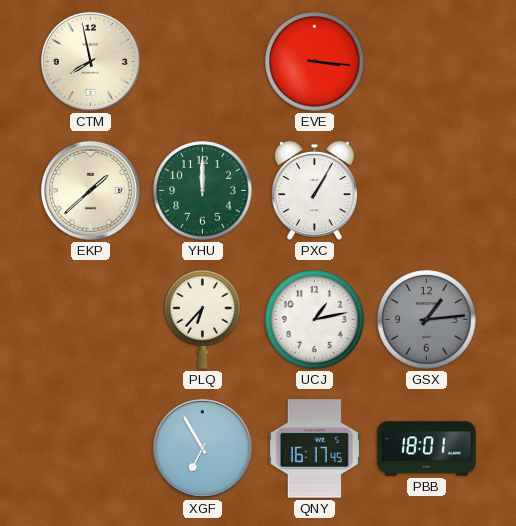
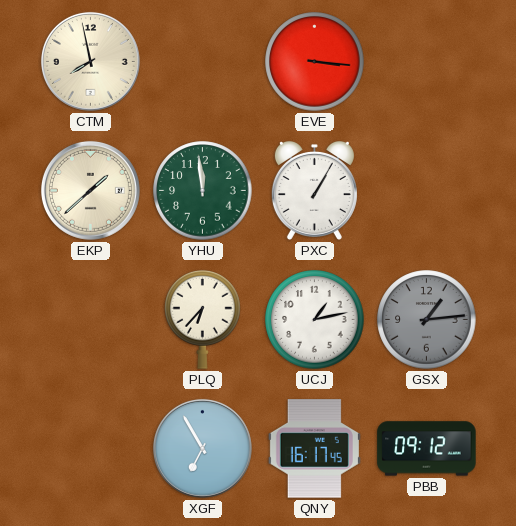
YHU: 12:00 -> 11:59
PBB: 18:01 -> 09:12
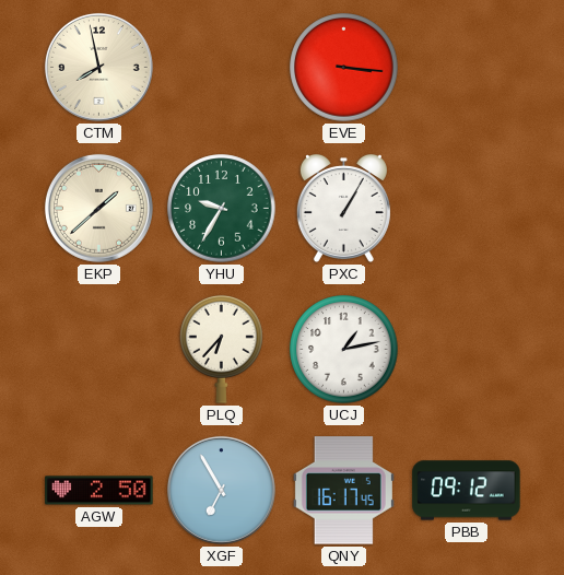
YHU: 11:59 -> 9:35
GSX: 1:14 -> none
AGW: none -> 2:50
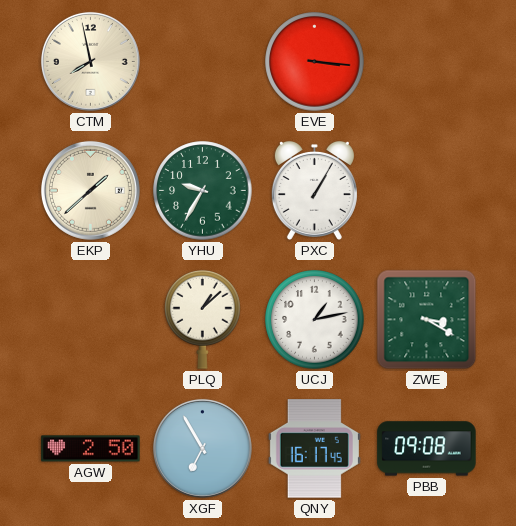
PLQ: 6:37 -> 1:08
ZWE: none -> 3:20
PBB: 09:12 -> 09:08
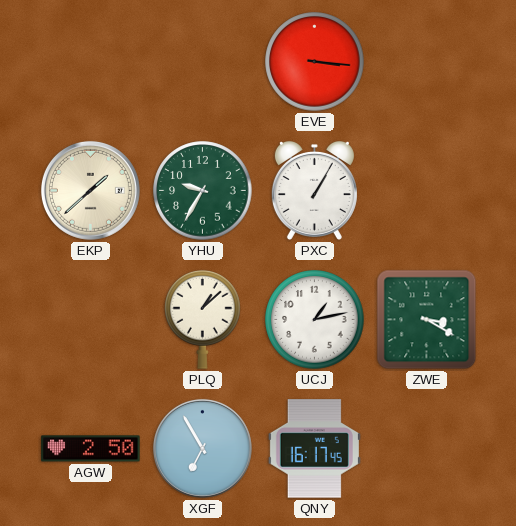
CTM: 7:58 -> none
PBB: 09:08 -> none
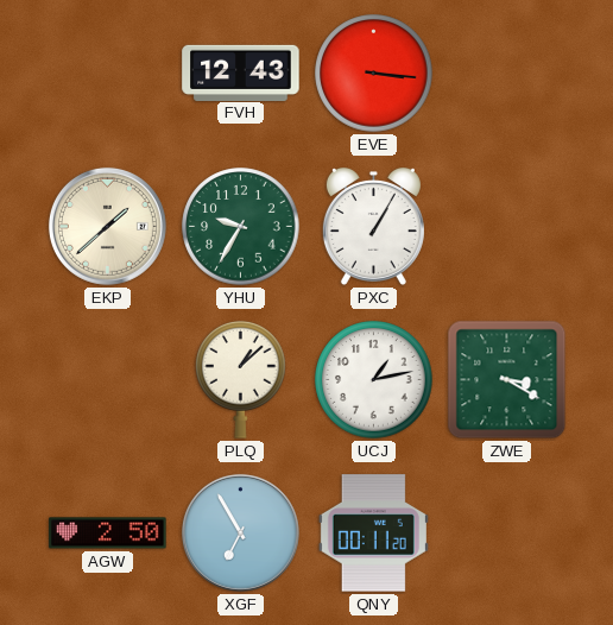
FVH: none -> 12:43
QNY: 16:17 -> 00:11
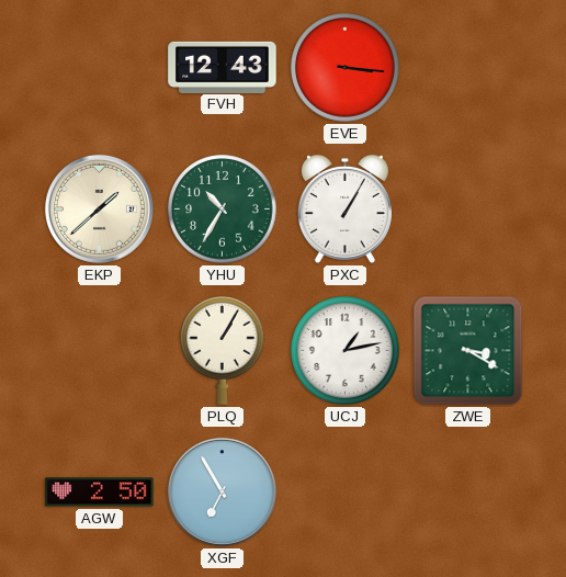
YHU: 9:35 -> 10:35
PLQ: 1:08 -> 1:05
QNY: 00:11 -> none
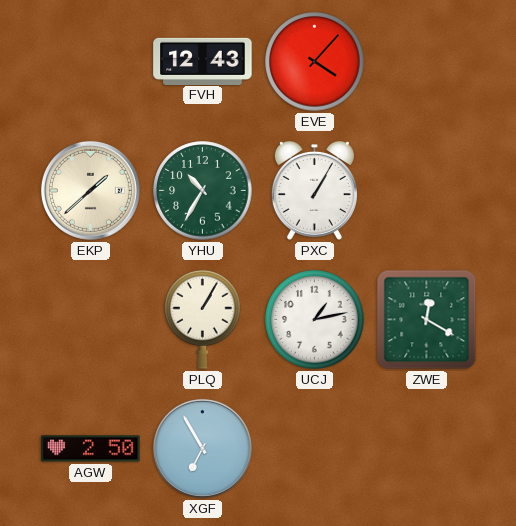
EVE: 3:16 -> 4:07
ZWE: 3:20 -> 12:20
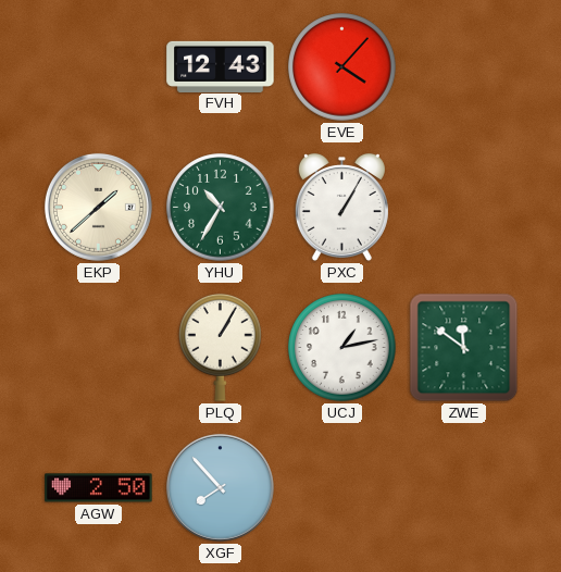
ZWE: 12:20 -> 11:51
XGF: 6:55 -> 7:53
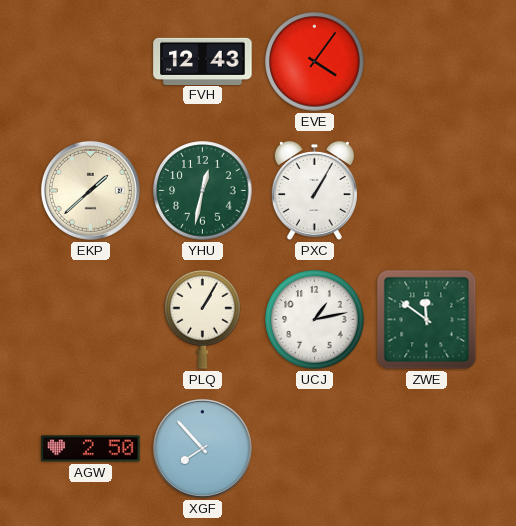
EVE: 4:07 -> 4:06
YHU: 10:35 -> 12:32
